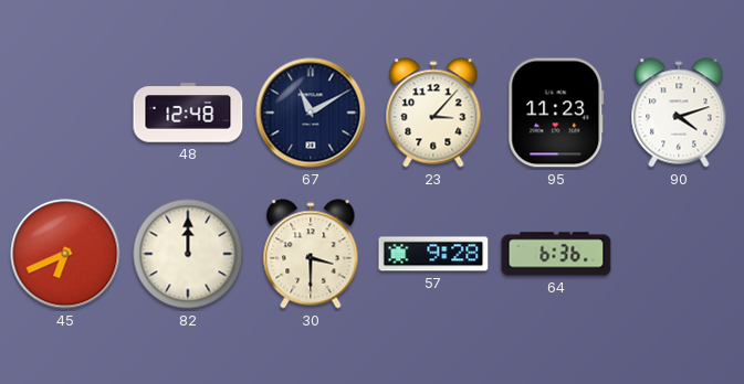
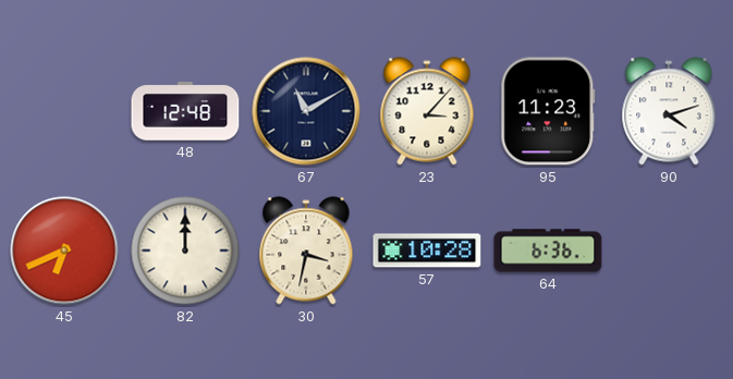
30: 3:30 -> 3:32
57: 9:28 -> 10:28
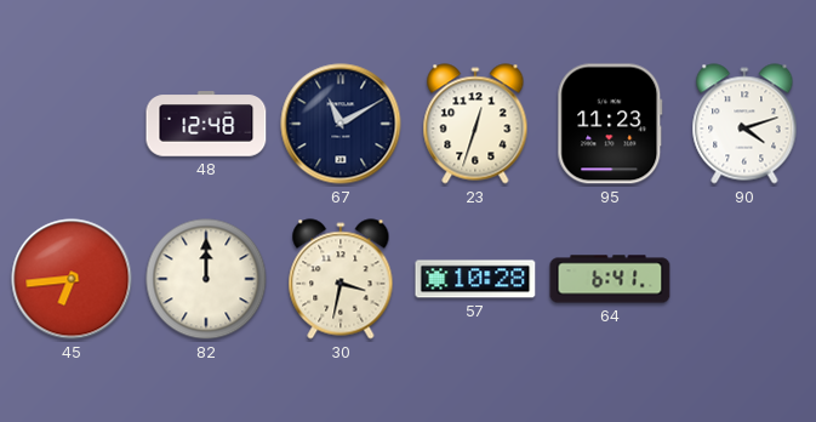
23: 3:07 -> 12:33
45: 6:41 -> 6:44
64: 6:36 -> 6:41
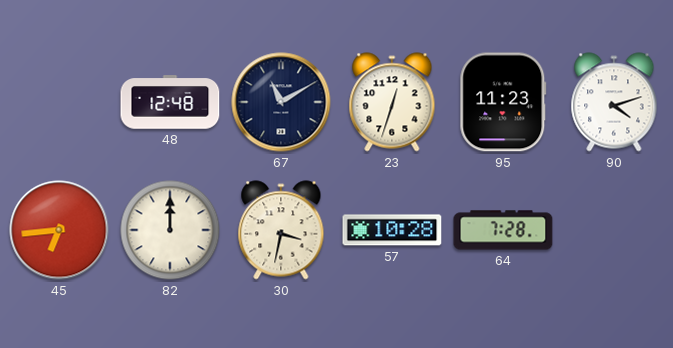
64: 6:41 -> 7:28
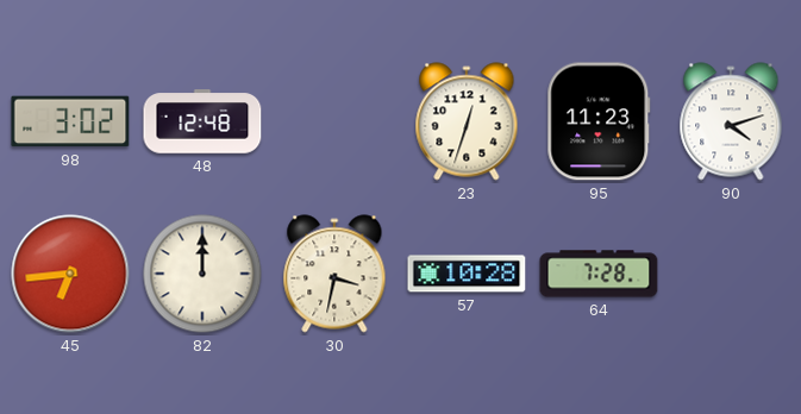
98: none -> 3:02
67: 11:10 -> none
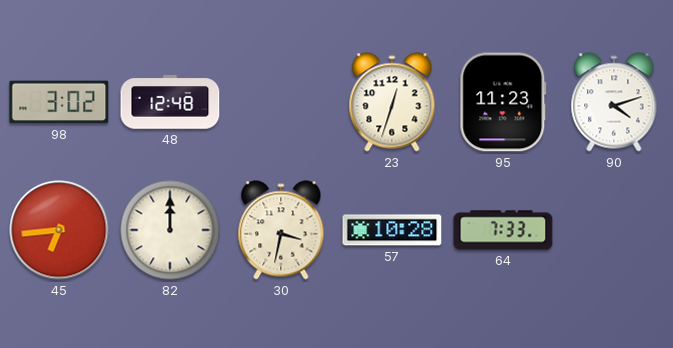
64: 7:28 -> 7:33
